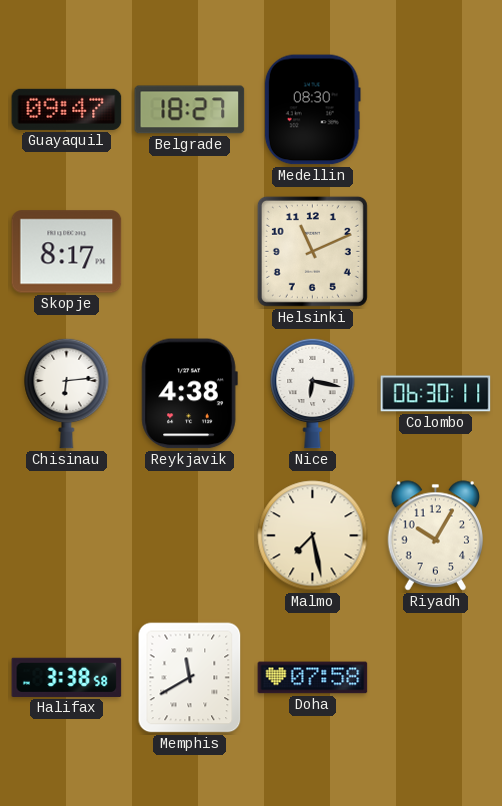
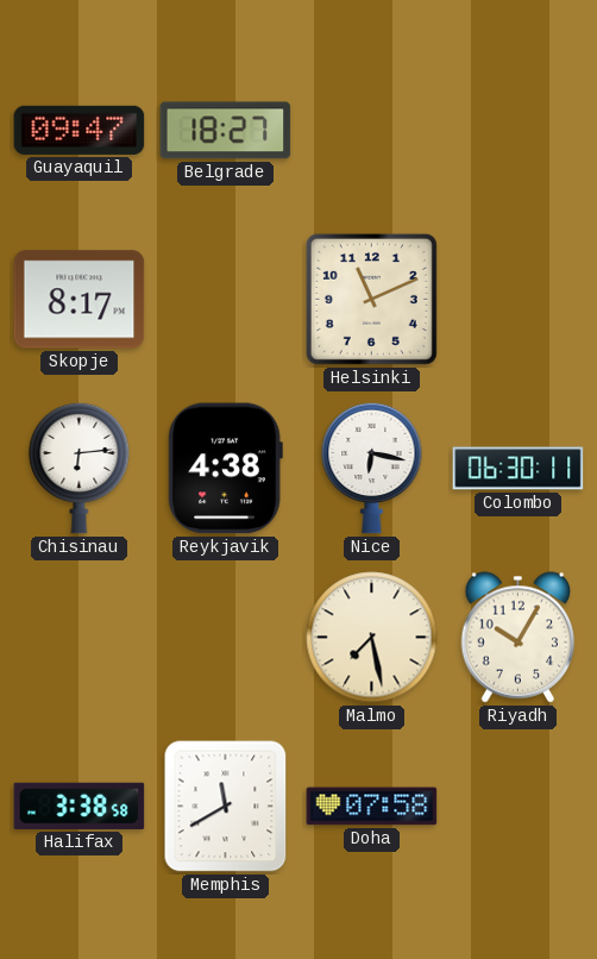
Medellin: 08:30 -> none
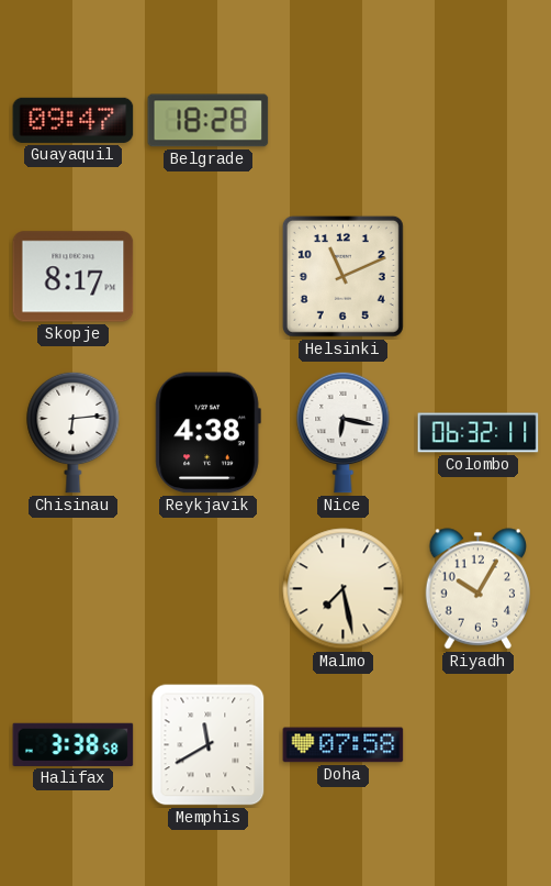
Belgrade: 18:27 -> 18:28
Colombo: 06:30 -> 06:32
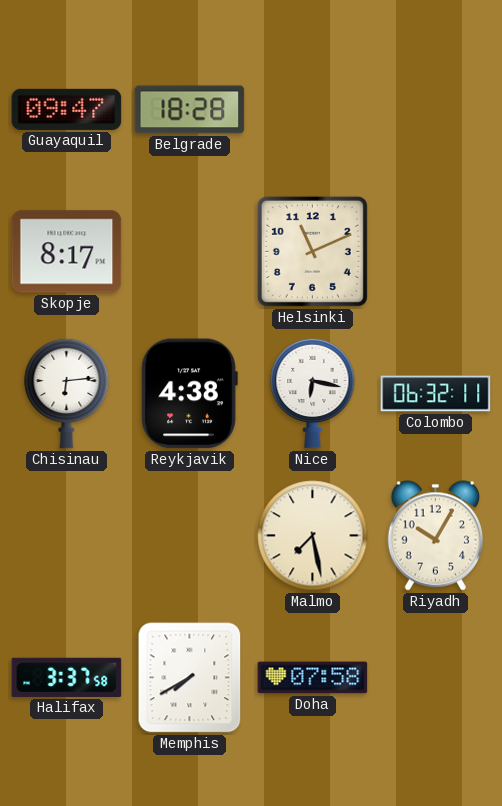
Halifax: 3:38 -> 3:37
Memphis: 11:40 -> 7:40
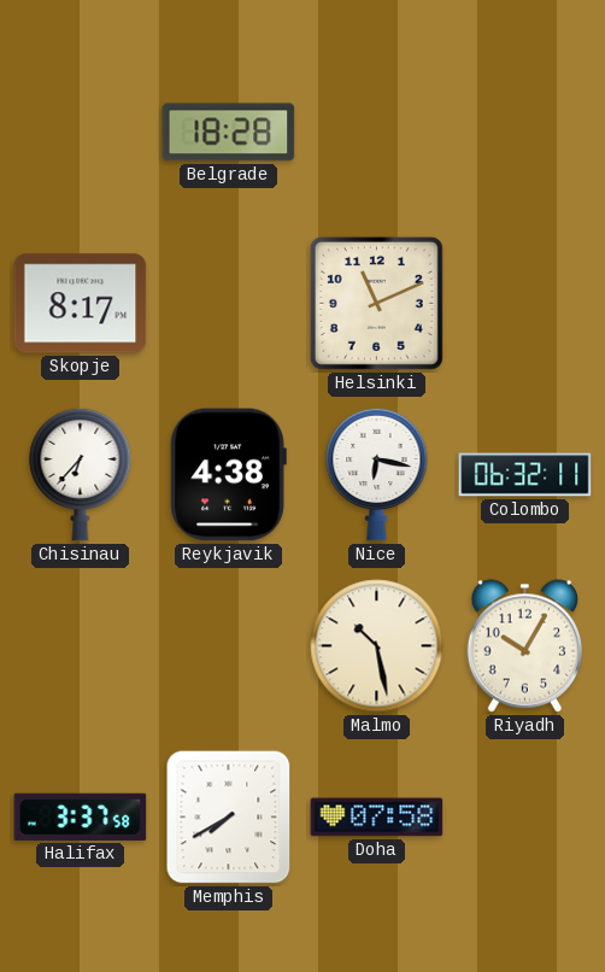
Guayaquil: 09:47 -> none
Chisinau: 6:14 -> 6:37
Malmo: 7:28 -> 10:28
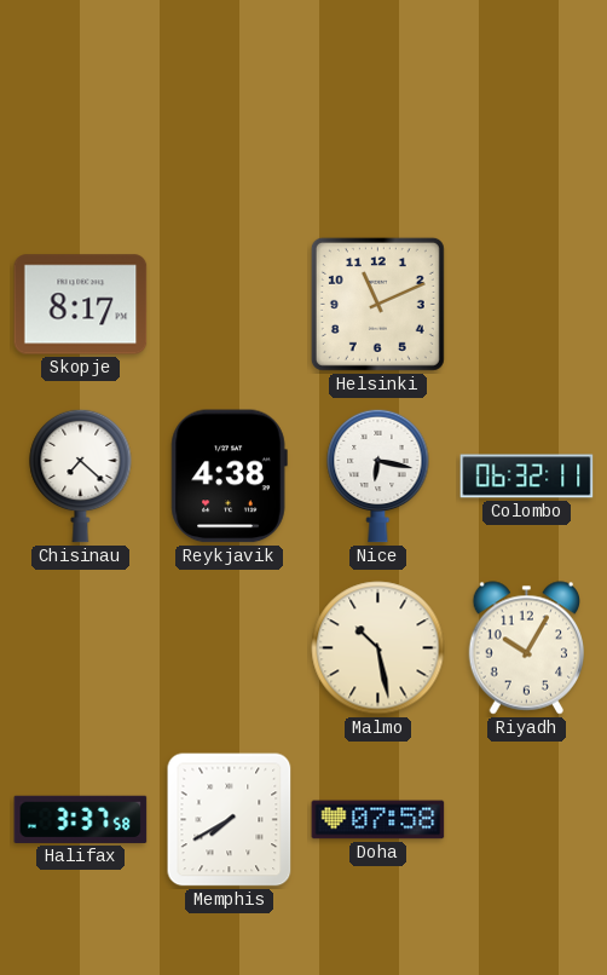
Belgrade: 18:28 -> none
Chisinau: 6:37 -> 7:22
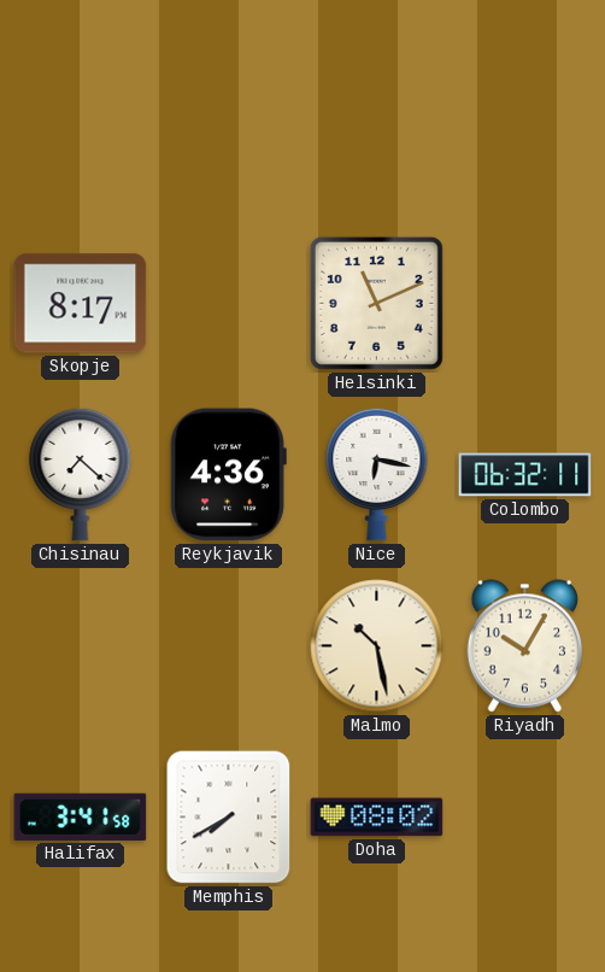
Reykjavik: 4:38 -> 4:36
Halifax: 3:37 -> 3:41
Doha: 07:58 -> 08:02
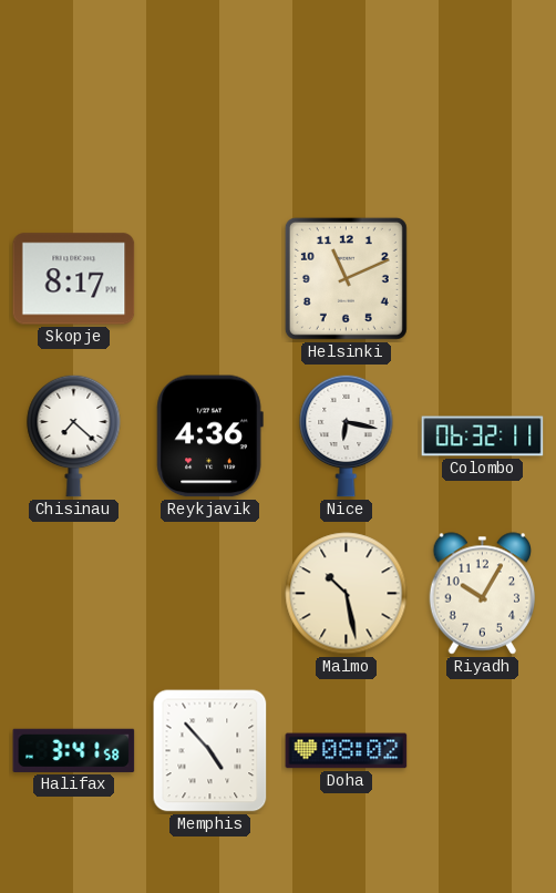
Memphis: 7:40 -> 4:53
